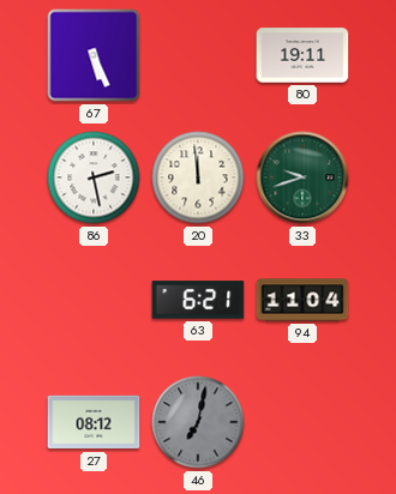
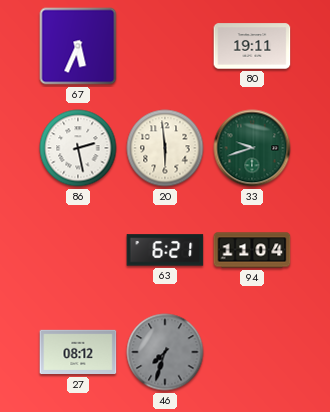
67: 5:26 -> 5:34
20: 11:59 -> 5:59
46: 7:02 -> 7:33
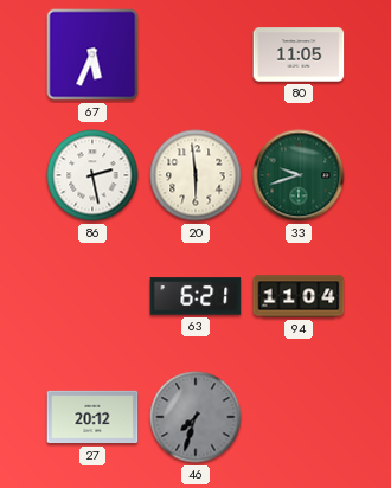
80: 19:11 -> 11:05
27: 08:12 -> 20:12
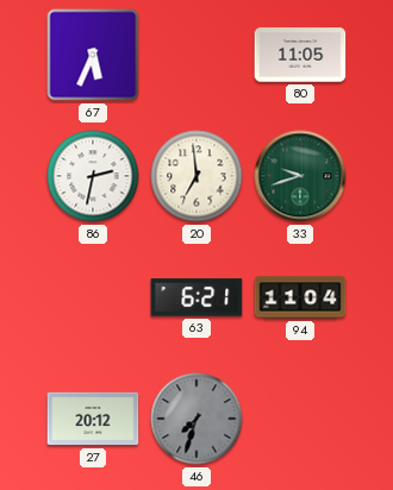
86: 2:28 -> 2:32
20: 5:59 -> 6:59
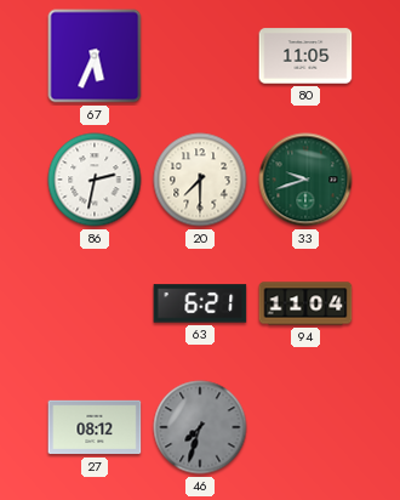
20: 6:59 -> 7:30
27: 20:12 -> 08:12
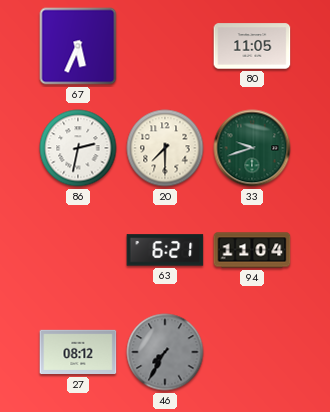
46: 7:33 -> 7:35
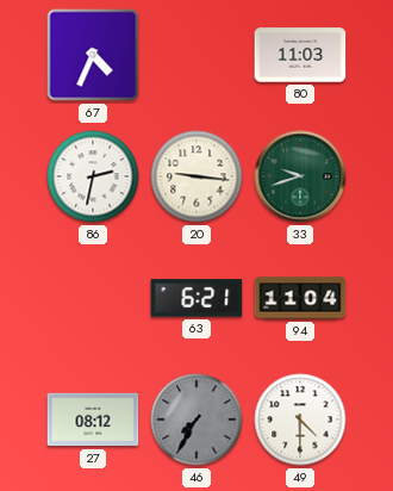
67: 5:34 -> 4:34
80: 11:05 -> 11:03
20: 7:30 -> 9:16
49: none -> 4:30
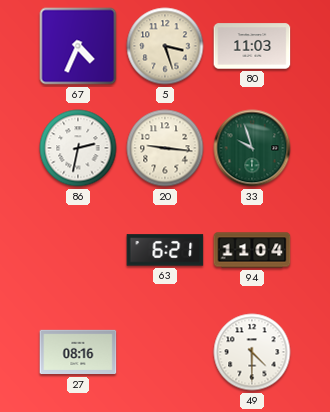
5: none -> 3:27
33: 9:42 -> 9:57
27: 08:12 -> 08:16
46: 7:35 -> none
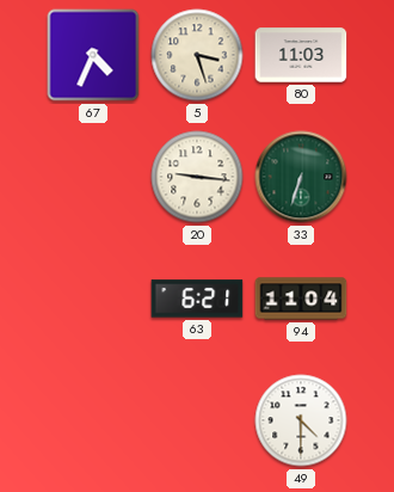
86: 2:32 -> none
33: 9:57 -> 6:33
27: 08:16 -> none
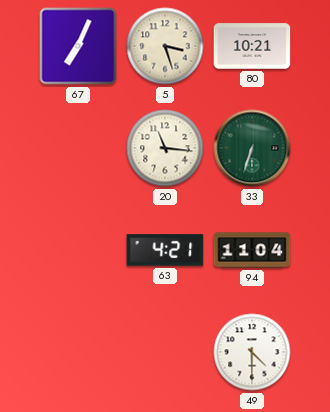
67: 4:34 -> 7:04
80: 11:03 -> 10:21
20: 9:16 -> 11:16
63: 6:21 -> 4:21
